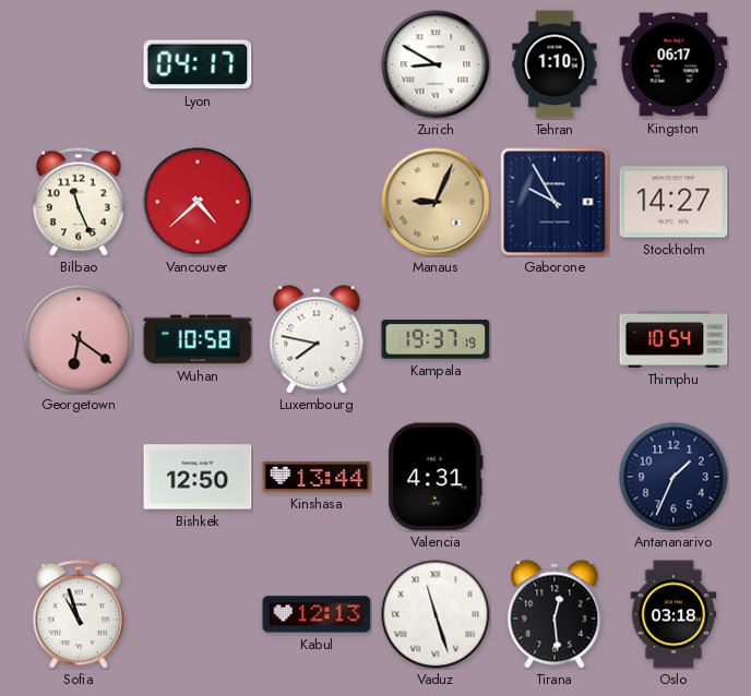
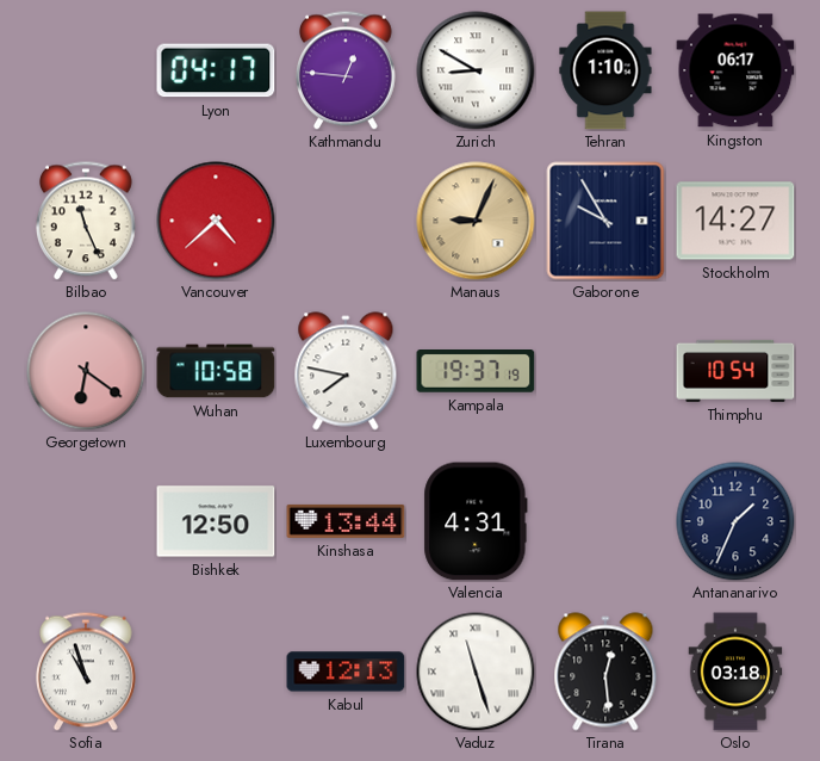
Kathmandu: none -> 12:46
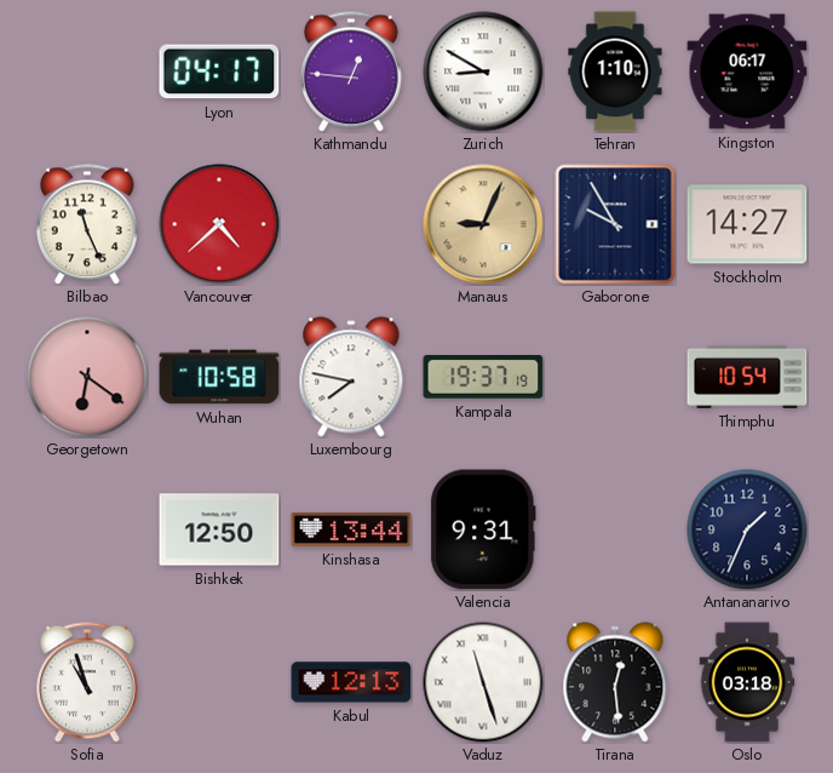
Valencia: 4:31 -> 9:31
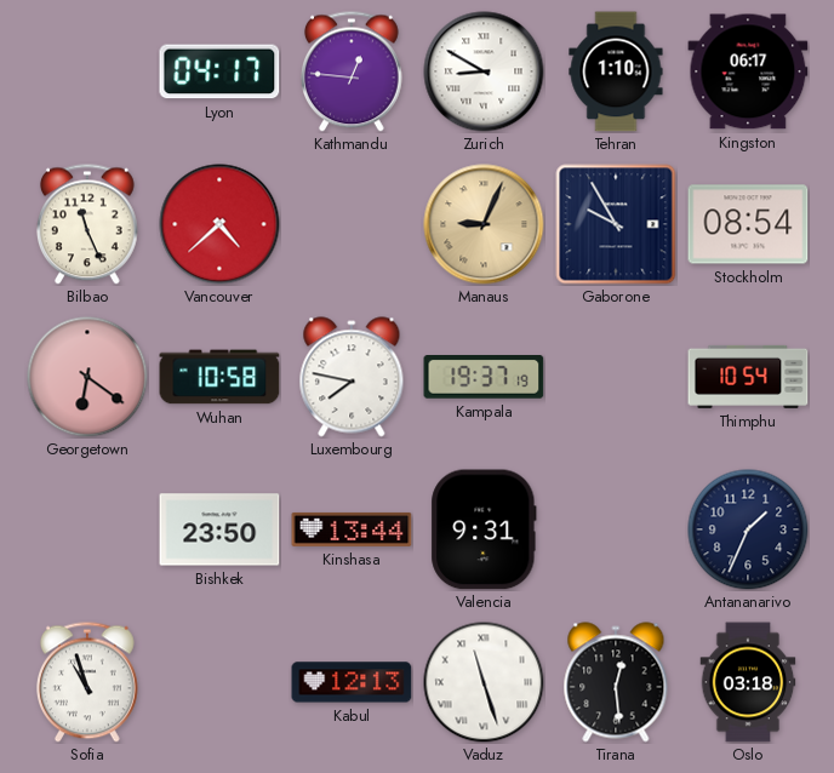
Stockholm: 14:27 -> 08:54
Bishkek: 12:50 -> 23:50
